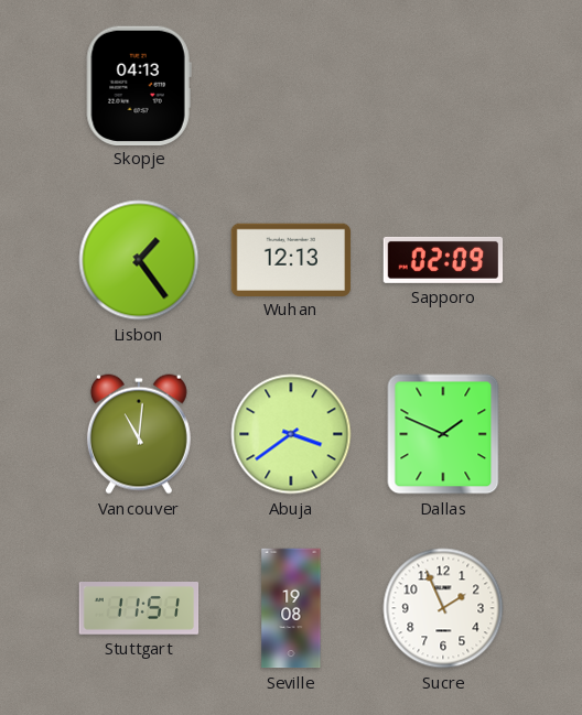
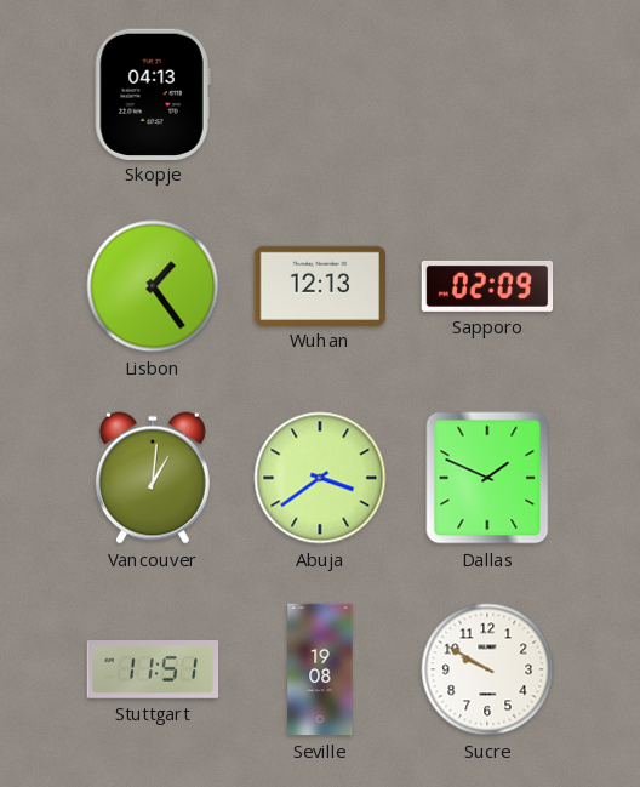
Vancouver: 11:01 -> 1:01
Sucre: 1:56 -> 9:50
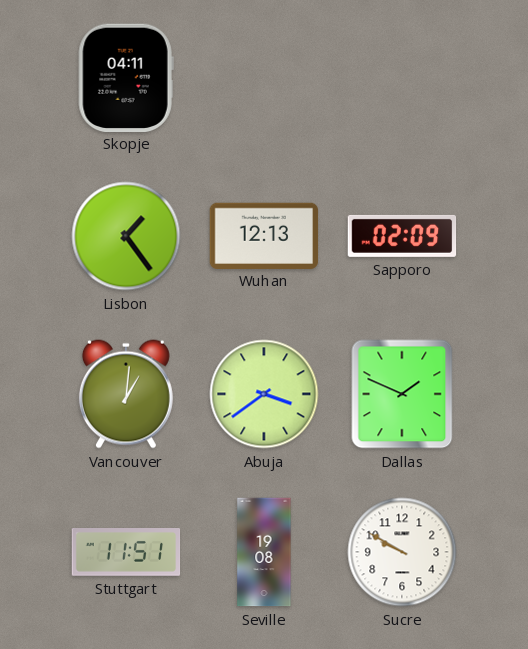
Skopje: 04:13 -> 04:11
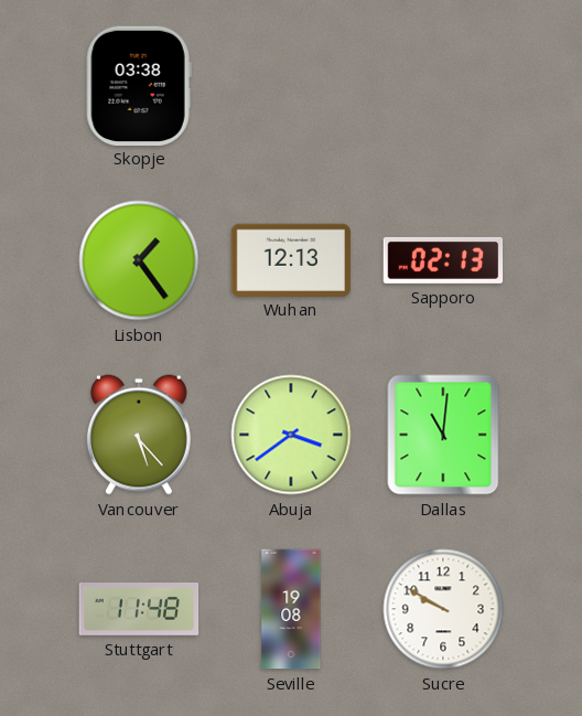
Skopje: 04:11 -> 03:38
Sapporo: 02:09 -> 02:13
Vancouver: 1:01 -> 5:23
Dallas: 1:49 -> 11:01
Stuttgart: 11:51 -> 11:48
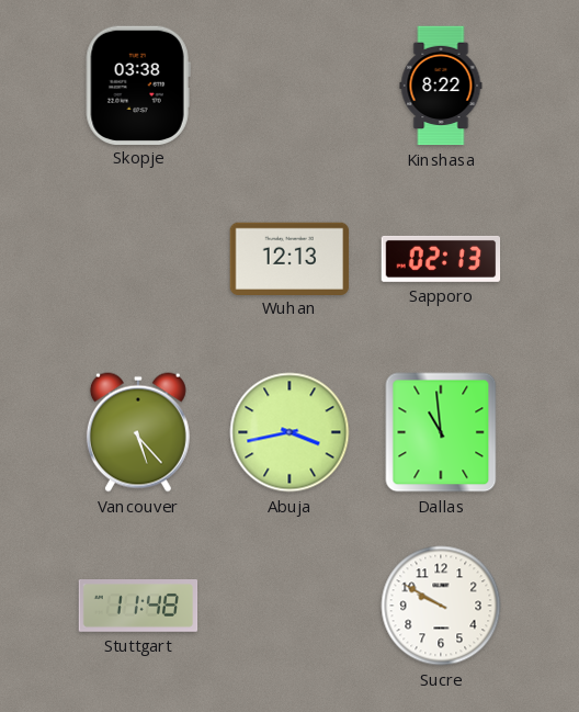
Kinshasa: none -> 8:22
Lisbon: 1:24 -> none
Abuja: 3:39 -> 3:43
Dallas: 11:01 -> 10:59
Seville: 19:08 -> none
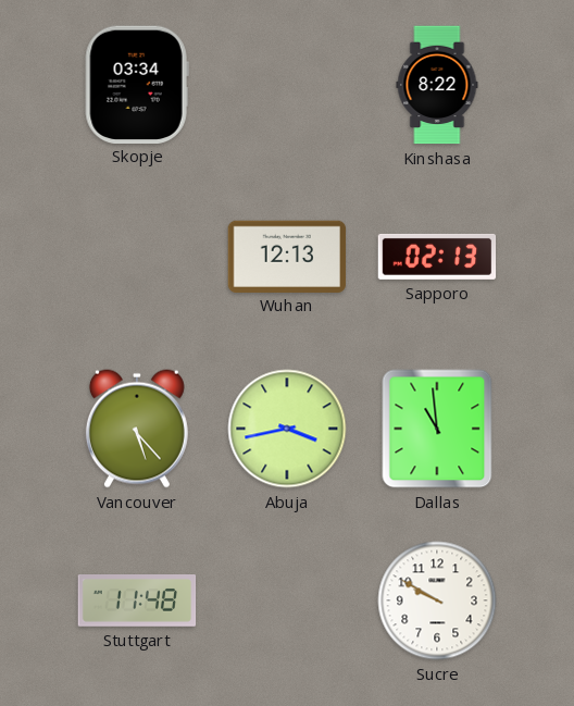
Skopje: 03:38 -> 03:34
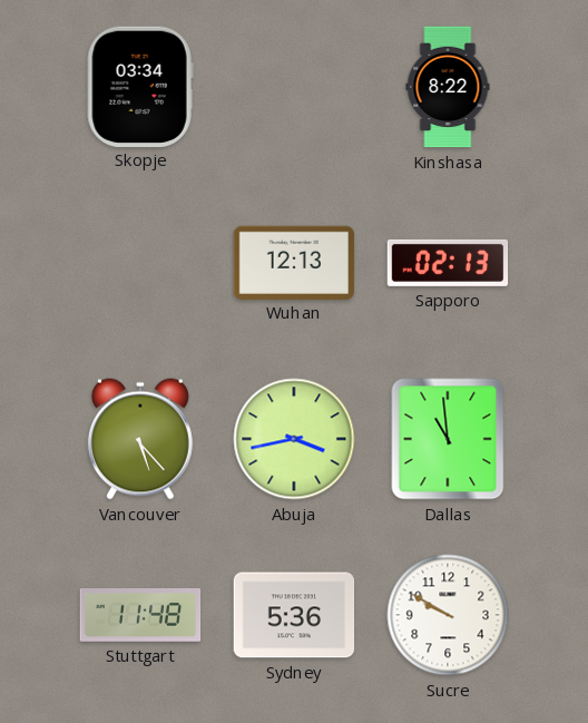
Sydney: none -> 5:36
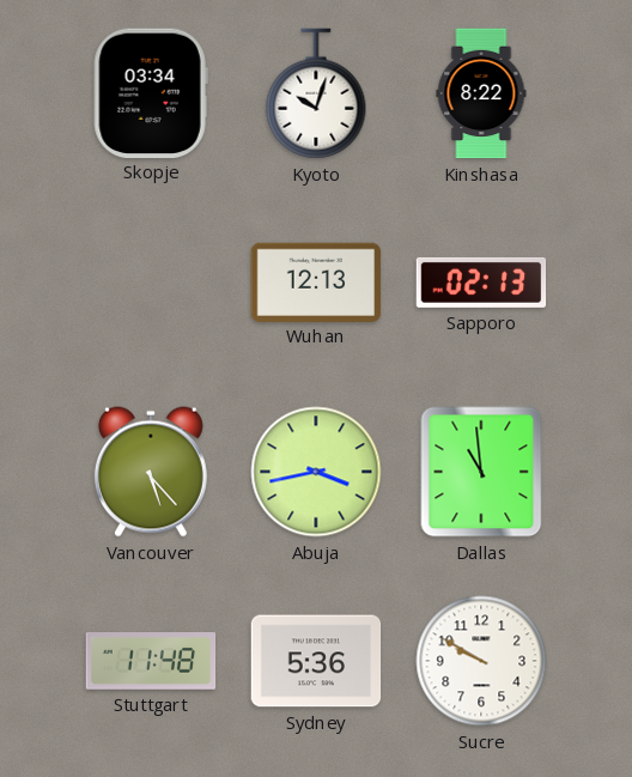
Kyoto: none -> 10:03
